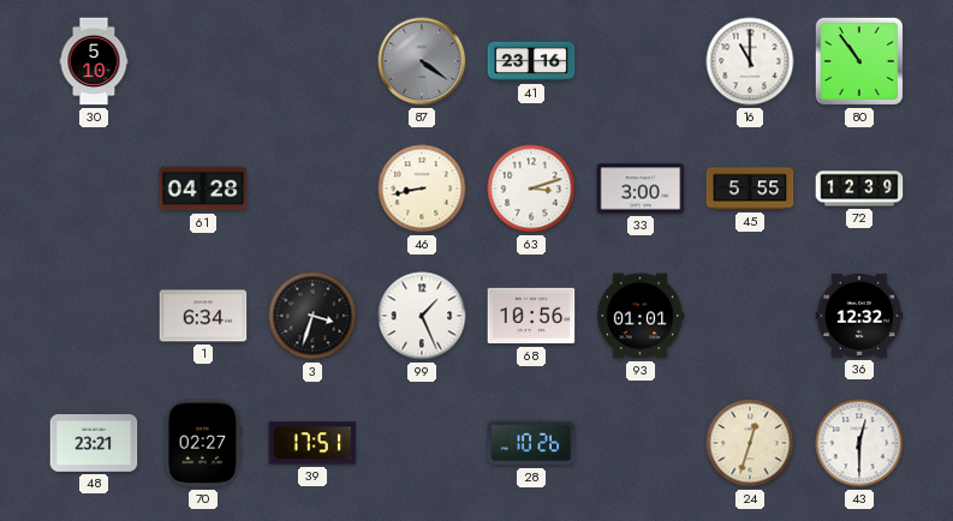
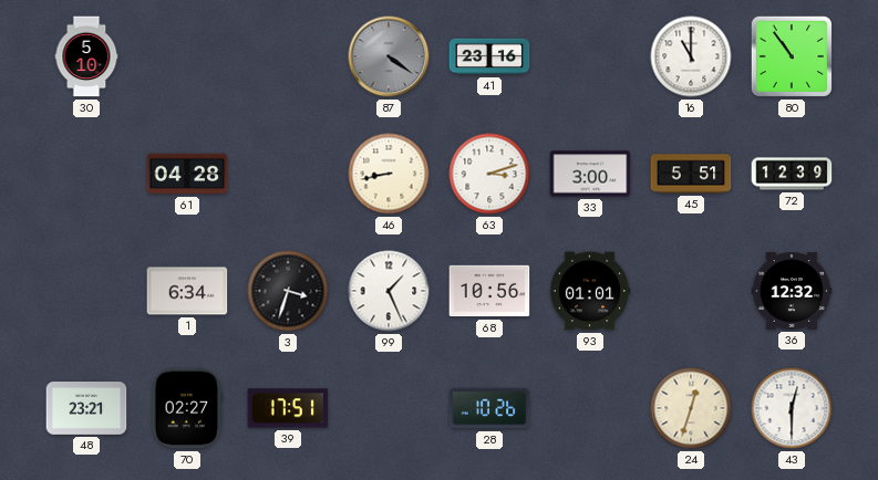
45: 5:55 -> 5:51
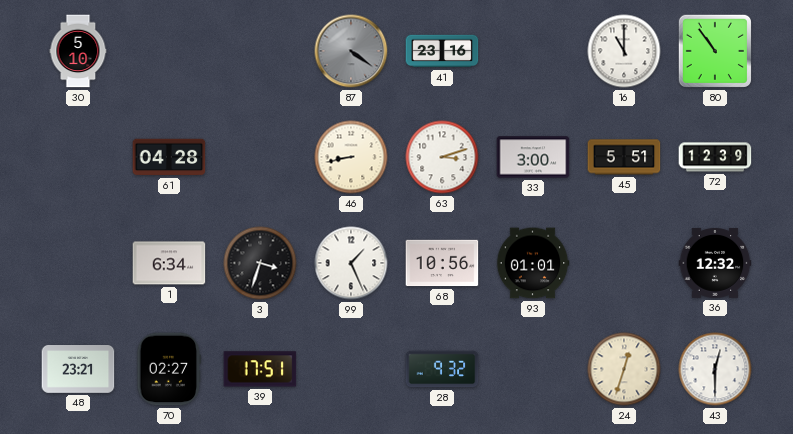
28: 10:26 -> 9:32
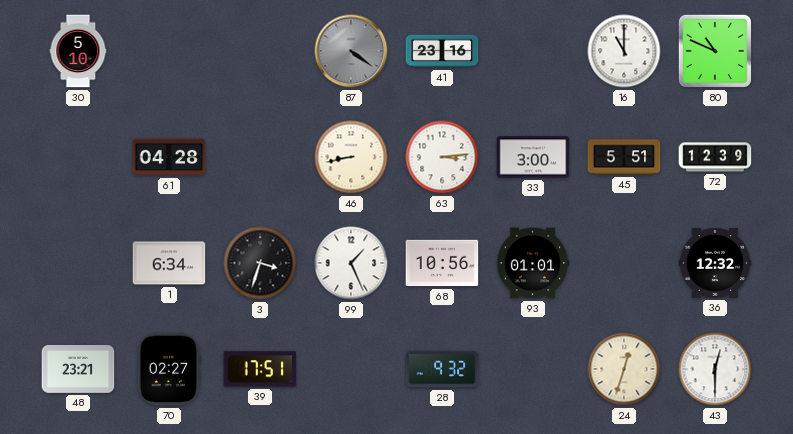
80: 10:54 -> 10:49
63: 3:12 -> 3:14
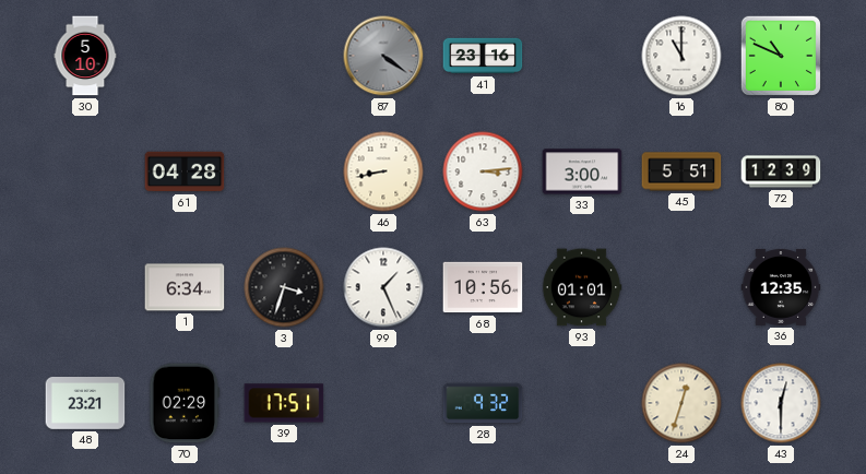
36: 12:32 -> 12:35
70: 02:27 -> 02:29
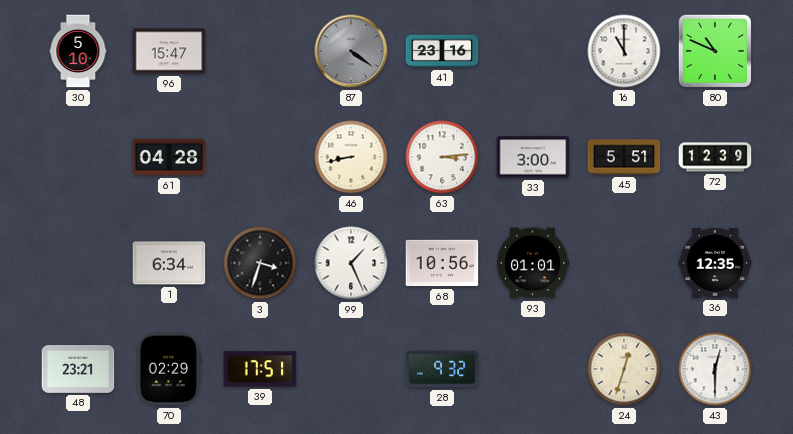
96: none -> 15:47
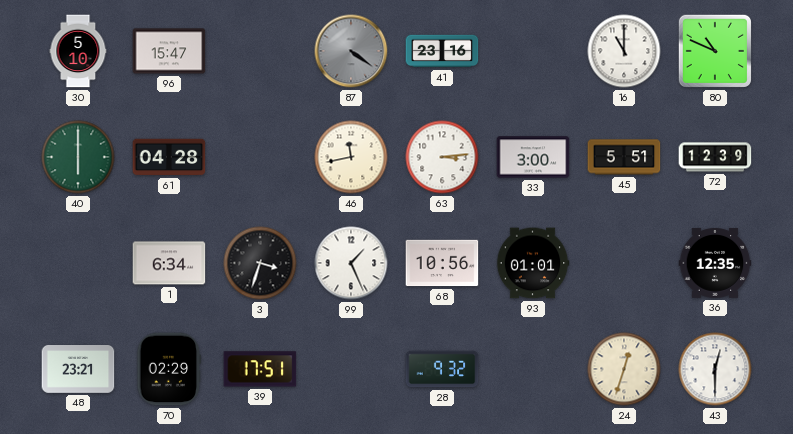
40: none -> 6:00
46: 8:43 -> 11:43
